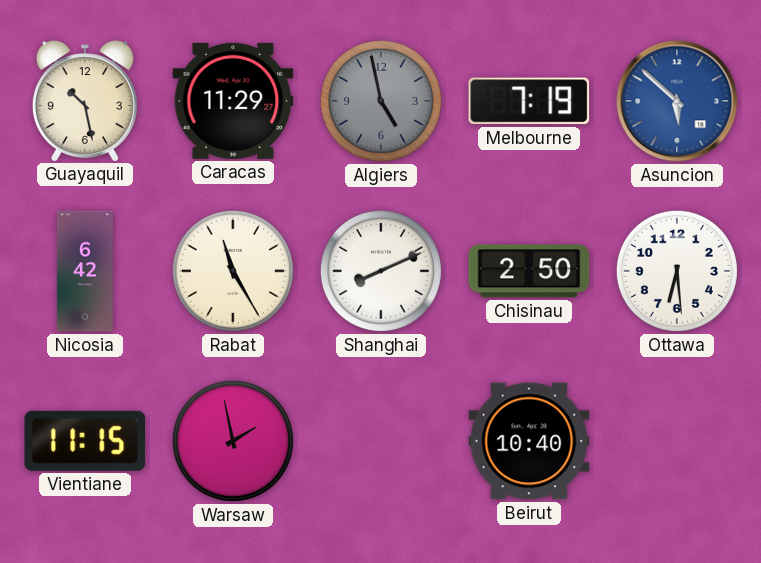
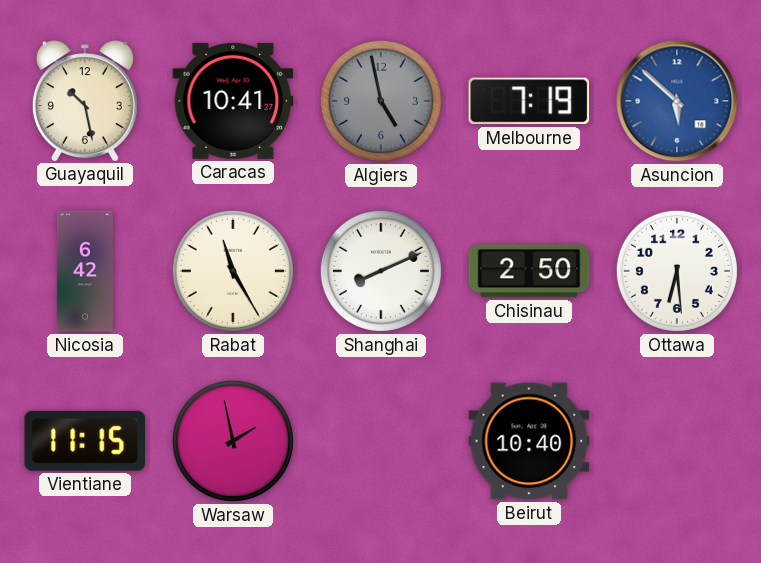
Caracas: 11:29 -> 10:41
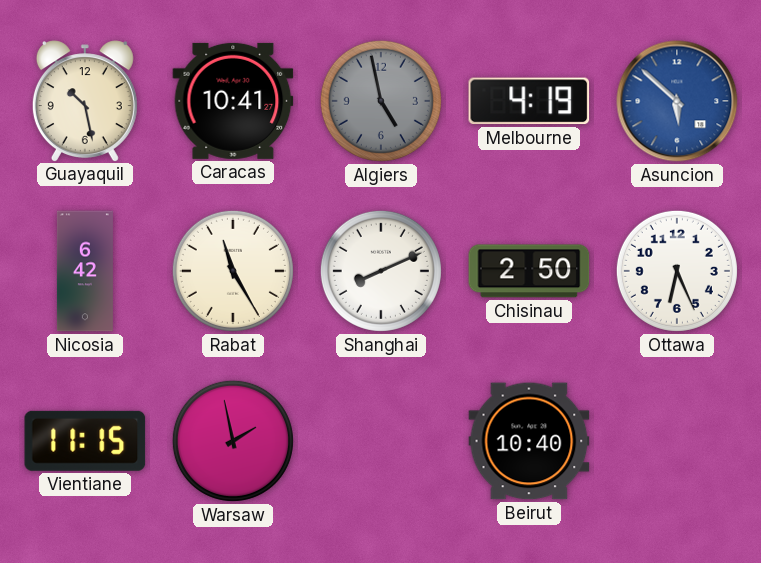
Melbourne: 7:19 -> 4:19
Ottawa: 6:29 -> 6:26
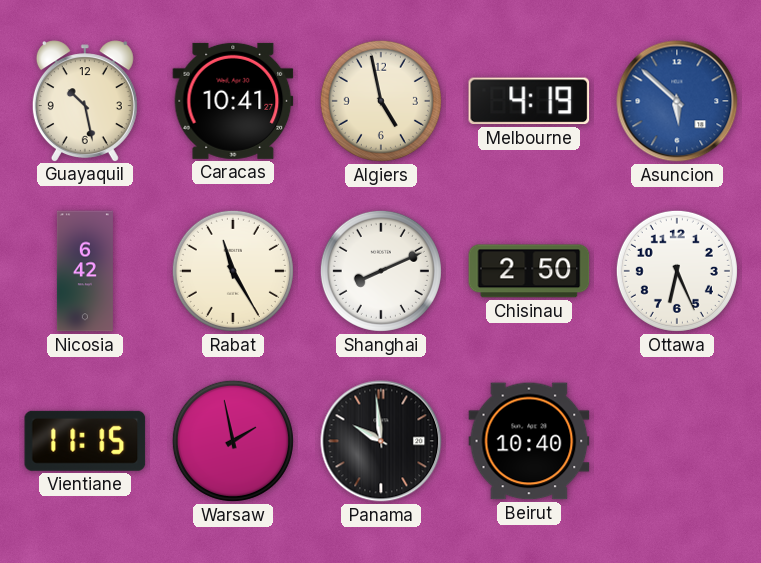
Algiers dial: grey -> cream
Panama: none -> 9:59
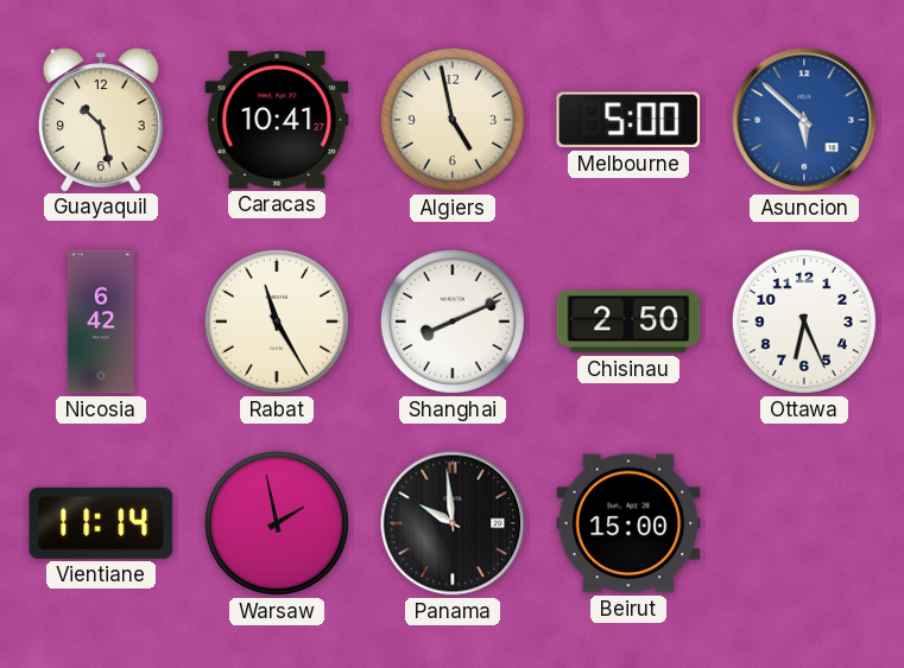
Melbourne: 4:19 -> 5:00
Vientiane: 11:15 -> 11:14
Beirut: 10:40 -> 15:00
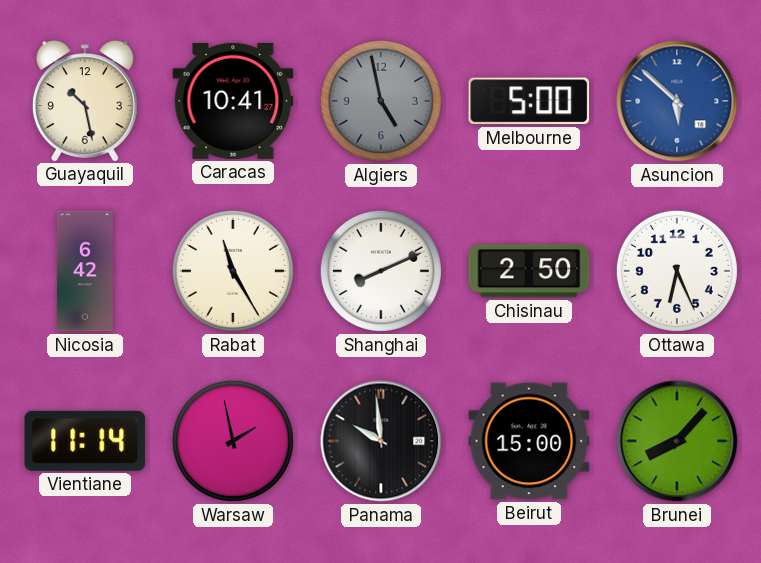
Algiers dial: cream -> grey
Brunei: none -> 8:07
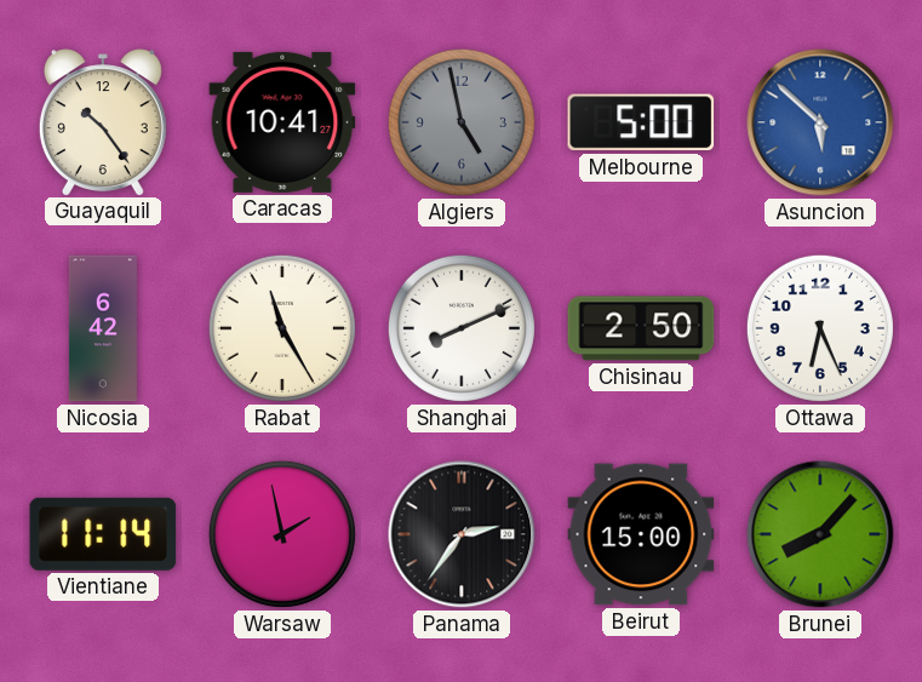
Guayaquil: 10:28 -> 10:24
Panama: 9:59 -> 2:36
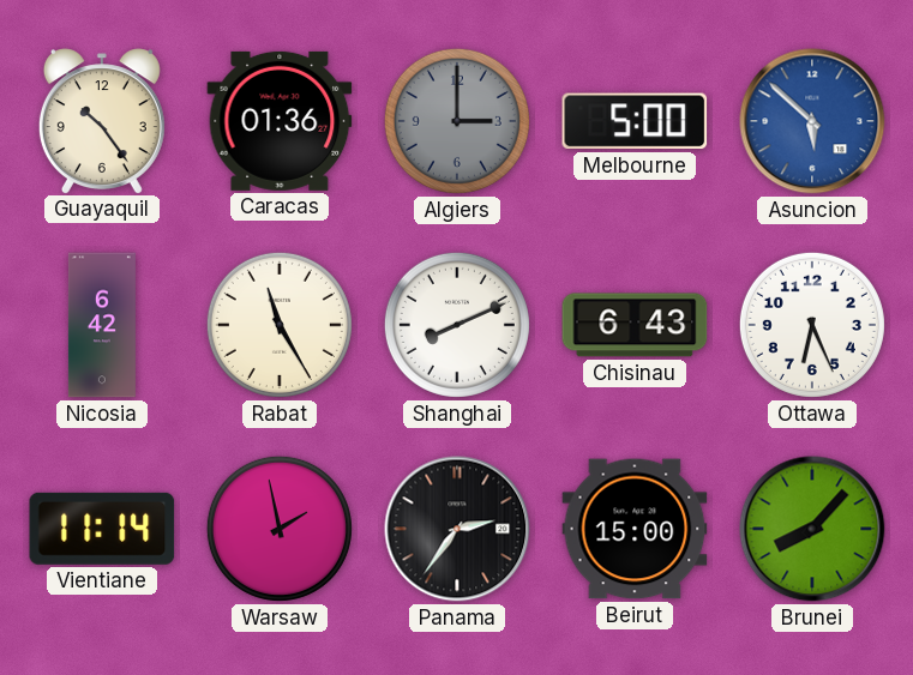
Caracas: 10:41 -> 01:36
Algiers: 4:58 -> 3:00
Chisinau: 2:50 -> 6:43
